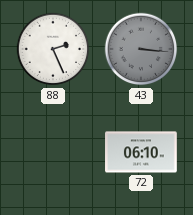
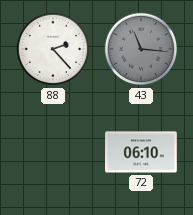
88: 2:26 -> 2:23
43: 3:16 -> 11:16
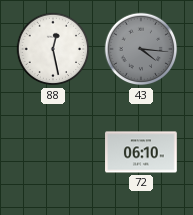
88: 2:23 -> 12:28
43: 11:16 -> 4:16
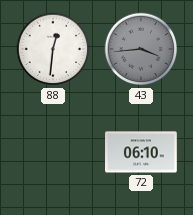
88: 12:28 -> 12:31
43: 4:16 -> 3:44
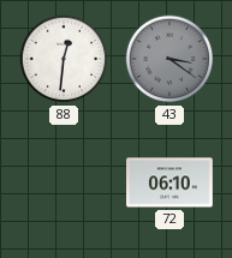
43: 3:44 -> 3:21
